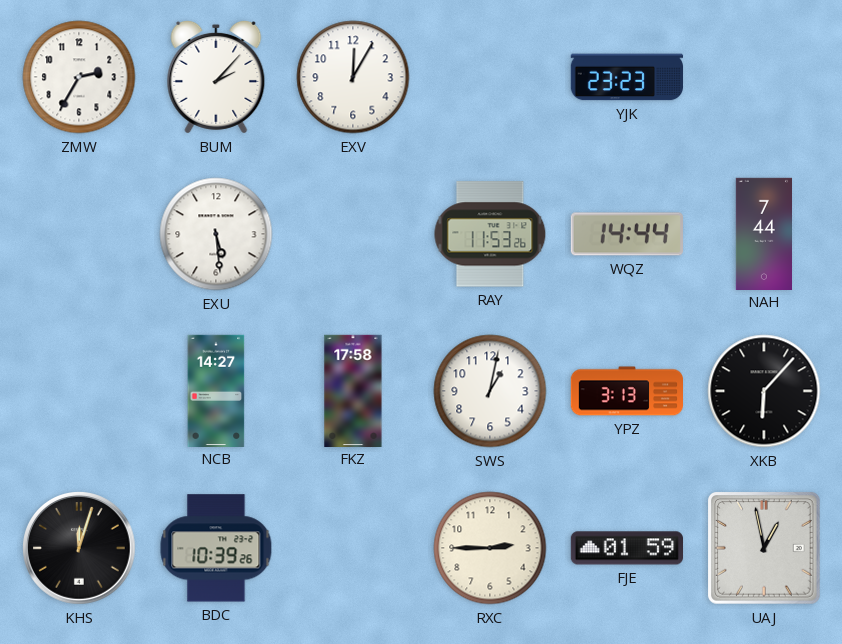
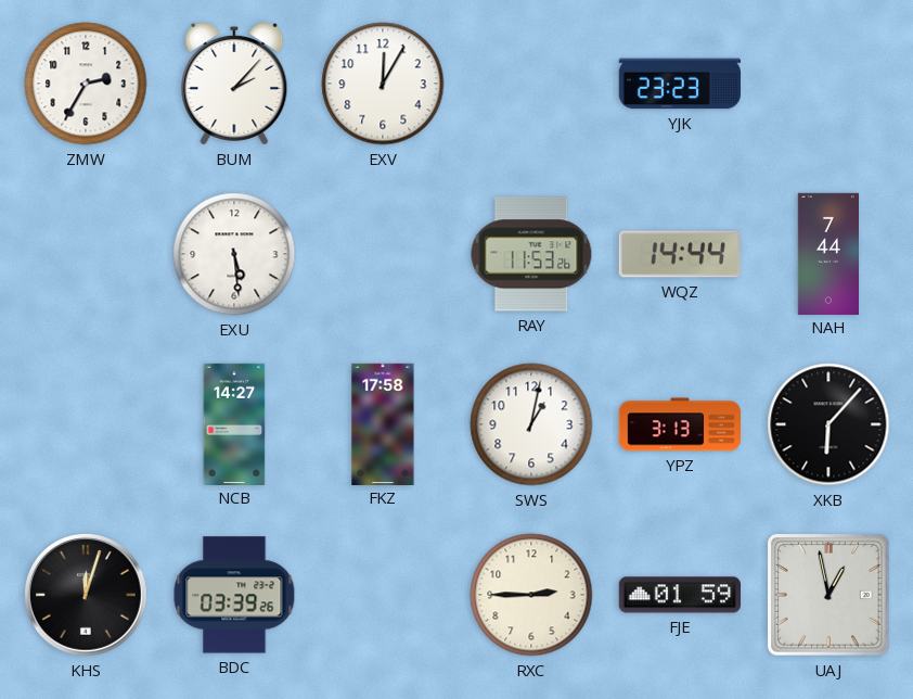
BDC: 10:39 -> 03:39
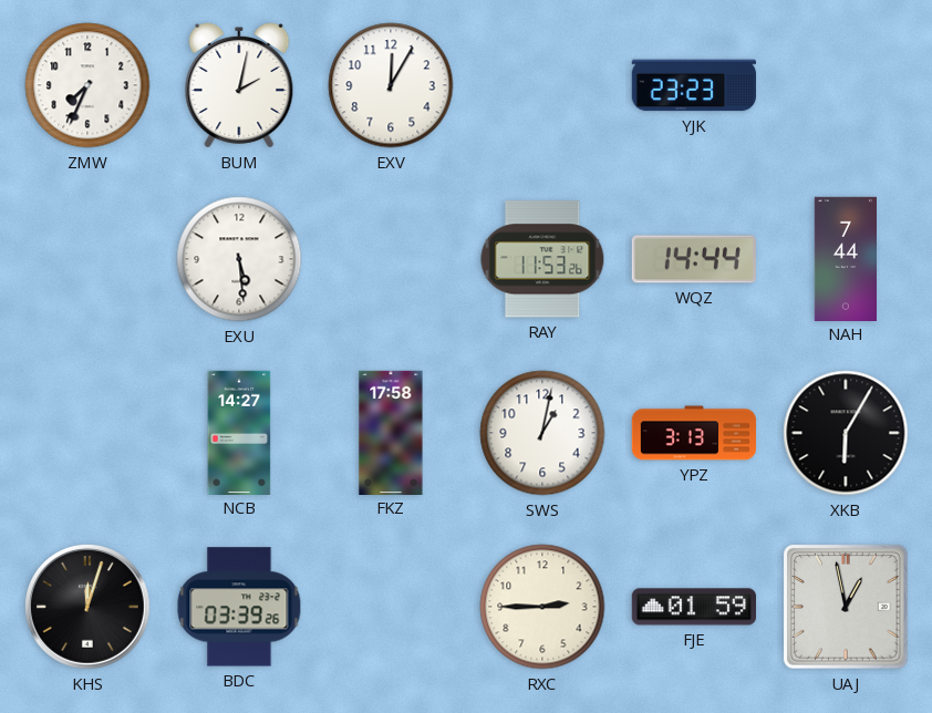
ZMW: 2:35 -> 7:34
BUM: 2:07 -> 2:02
XKB: 6:07 -> 6:05
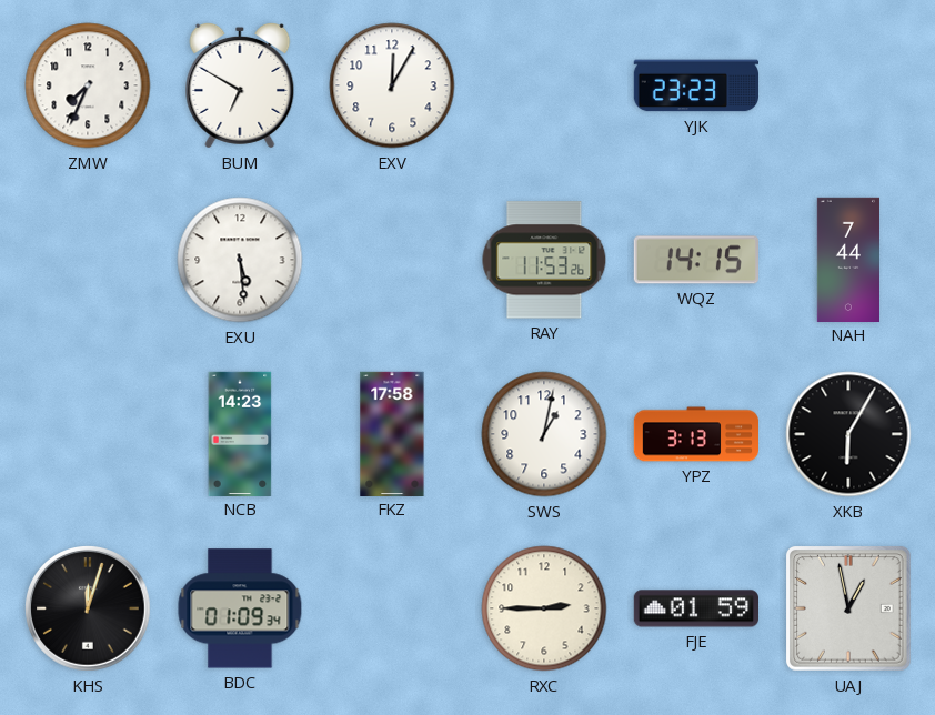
BUM: 2:02 -> 6:50
WQZ: 14:44 -> 14:15
NCB: 14:27 -> 14:23
BDC: 03:39 -> 01:09
